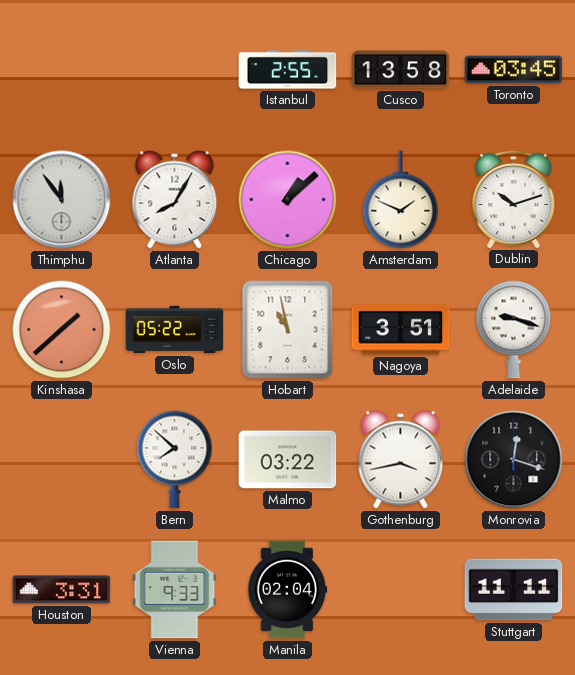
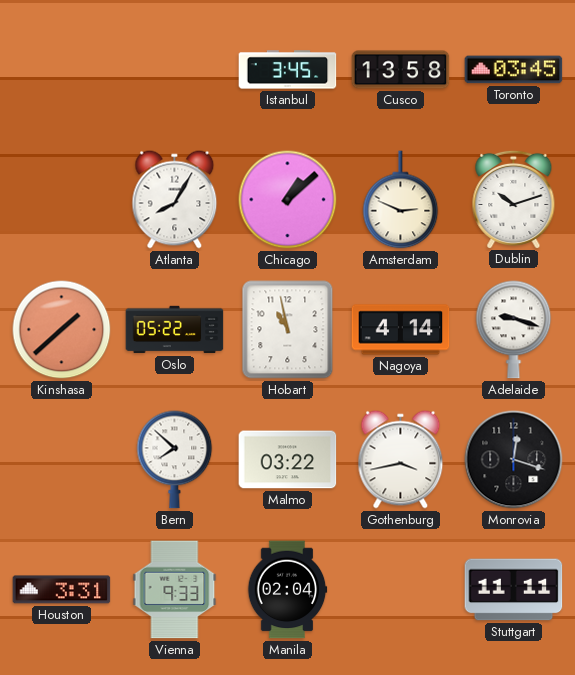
Istanbul: 2:55 -> 3:45
Thimphu: 11:54 -> none
Amsterdam: 1:49 -> 2:49
Nagoya: 3:51 -> 4:14
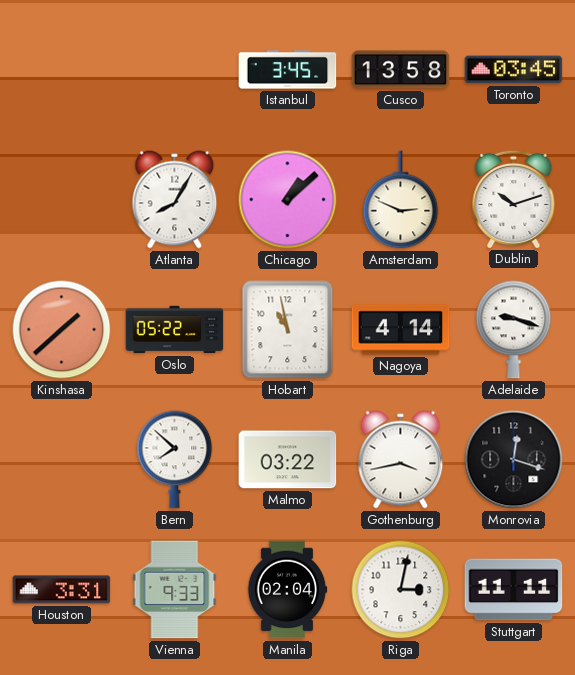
Riga: none -> 3:02
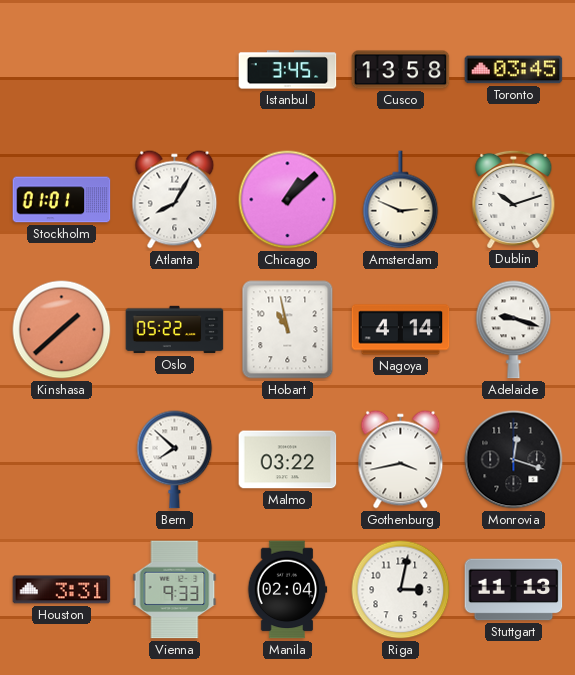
Stockholm: none -> 01:01
Stuttgart: 11:11 -> 11:13
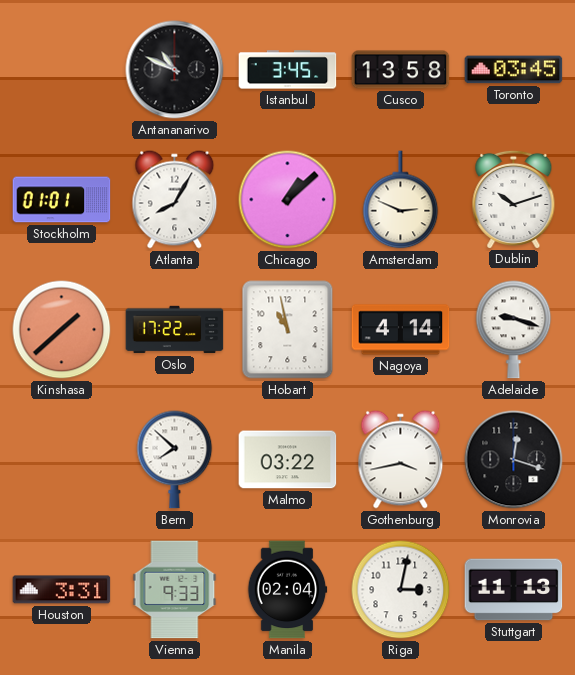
Antananarivo: none -> 10:49
Oslo: 05:22 -> 17:22
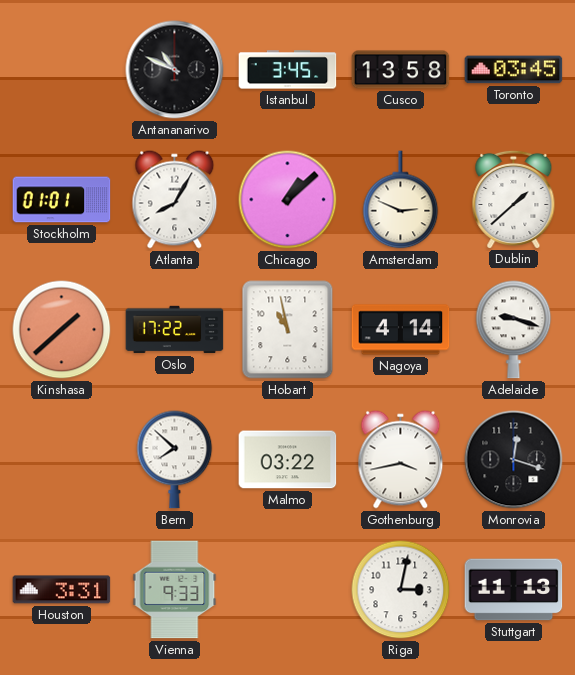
Dublin: 10:12 -> 1:38
Manila: 02:04 -> none
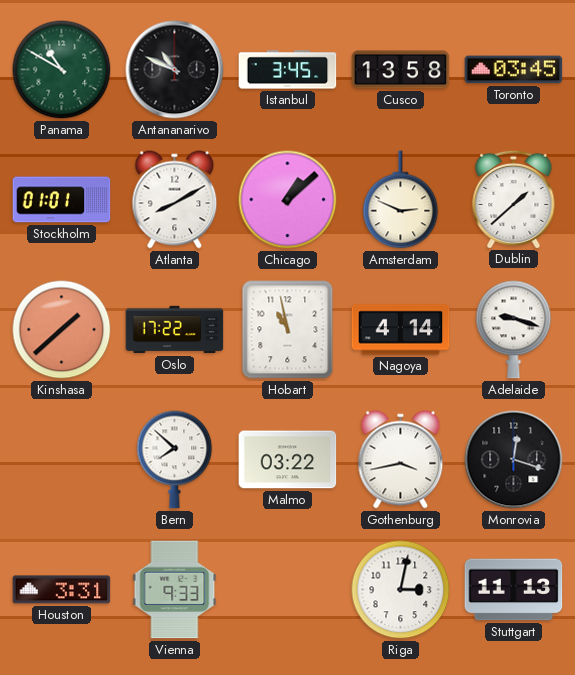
Panama: none -> 10:50
Atlanta: 8:05 -> 8:10
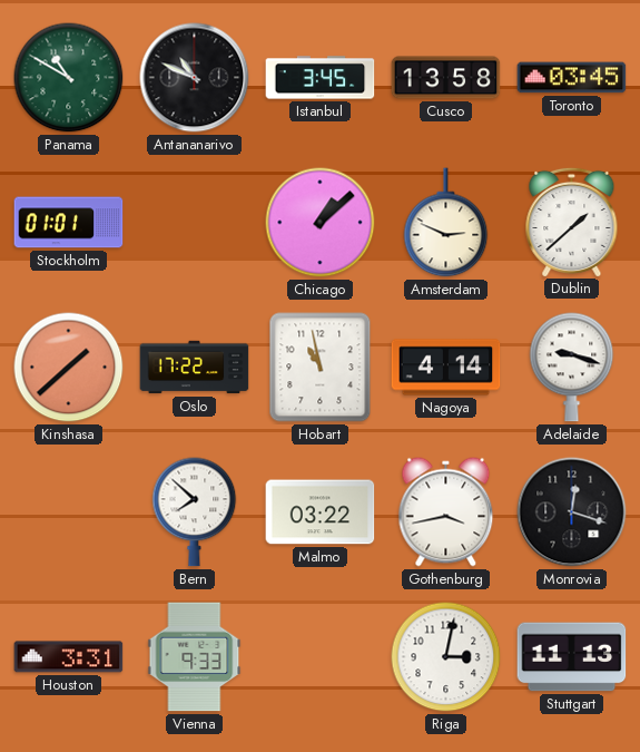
Atlanta: 8:10 -> none
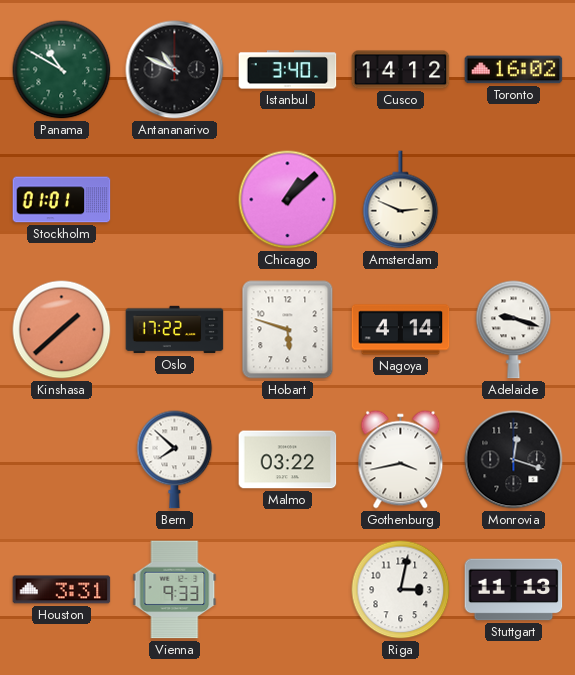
Istanbul: 3:45 -> 3:40
Cusco: 13:58 -> 14:12
Toronto: 03:45 -> 16:02
Dublin: 1:38 -> none
Hobart: 10:58 -> 5:48
